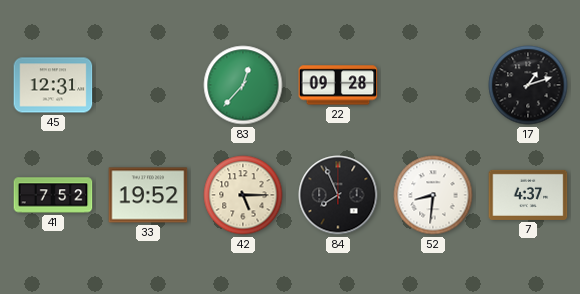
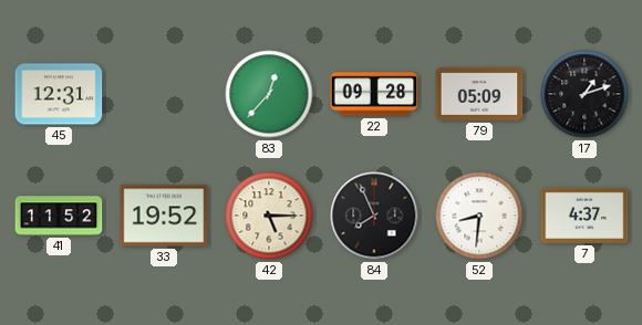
79: none -> 05:09
41: 7:52 -> 11:52
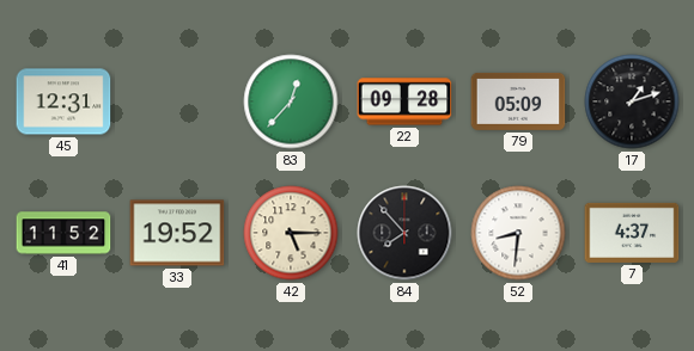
84: 7:56 -> 7:53
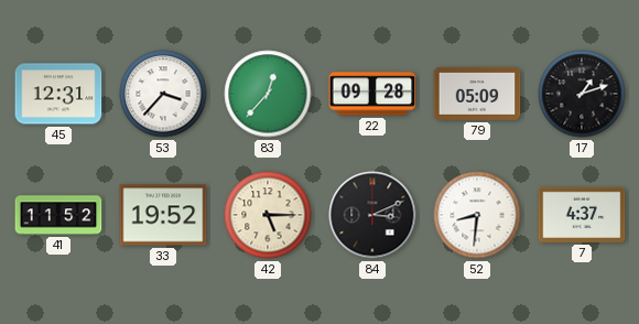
53: none -> 3:37
84: 7:53 -> 3:11
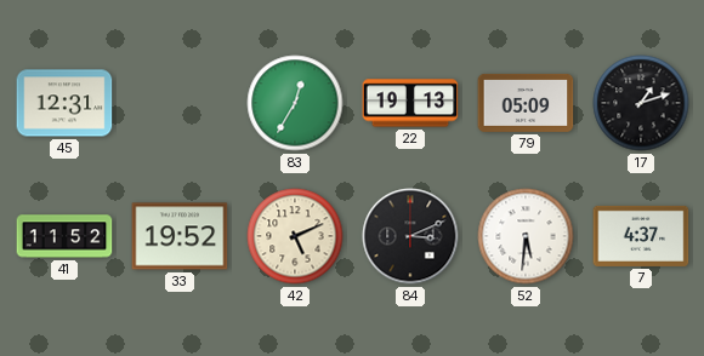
53: 3:37 -> none
83: 12:37 -> 12:35
22: 09:28 -> 19:13
42: 5:15 -> 5:11
52: 8:31 -> 5:31
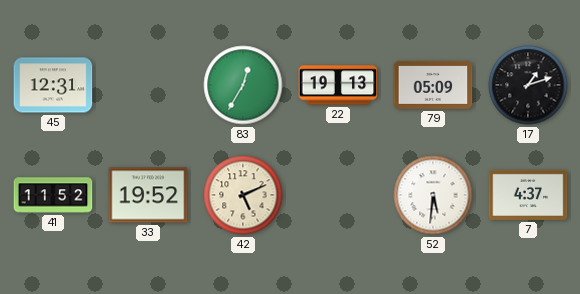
84: 3:11 -> none
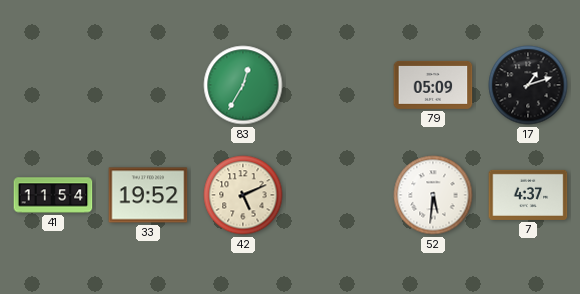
45: 12:31 -> none
22: 19:13 -> none
41: 11:52 -> 11:54
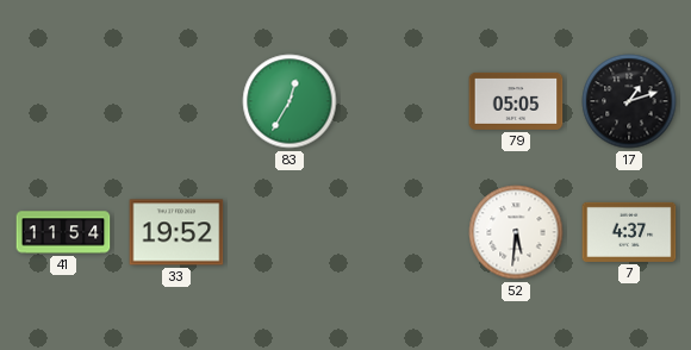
79: 05:09 -> 05:05
42: 5:11 -> none
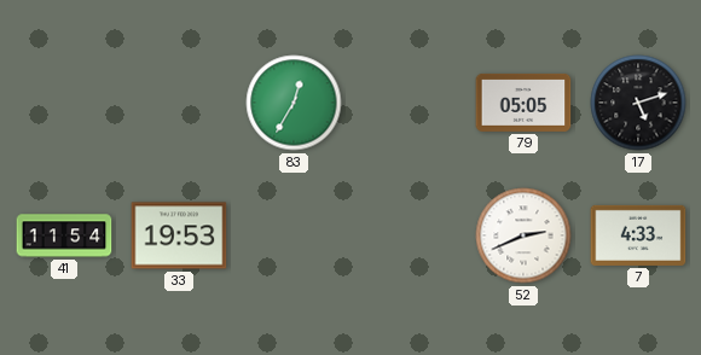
17: 1:12 -> 5:12
33: 19:52 -> 19:53
52: 5:31 -> 2:41
7: 4:37 -> 4:33
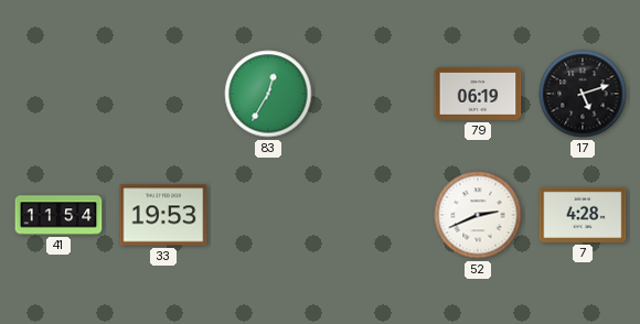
79: 05:05 -> 06:19
7: 4:33 -> 4:28
